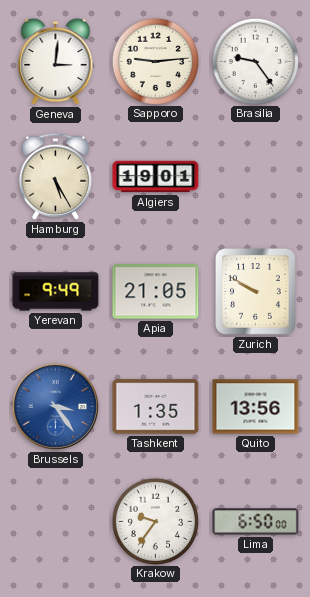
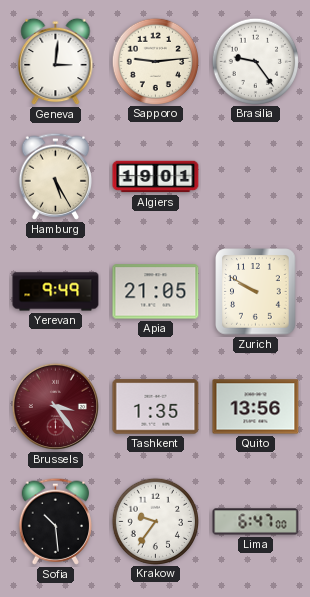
Brussels dial: blue -> burgundy
Sofia: none -> 10:29
Lima: 6:50 -> 6:47
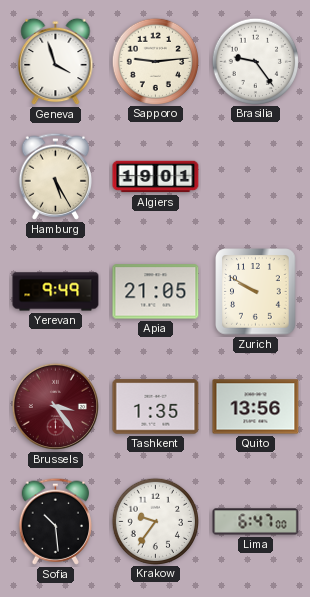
Geneva: 3:01 -> 3:57
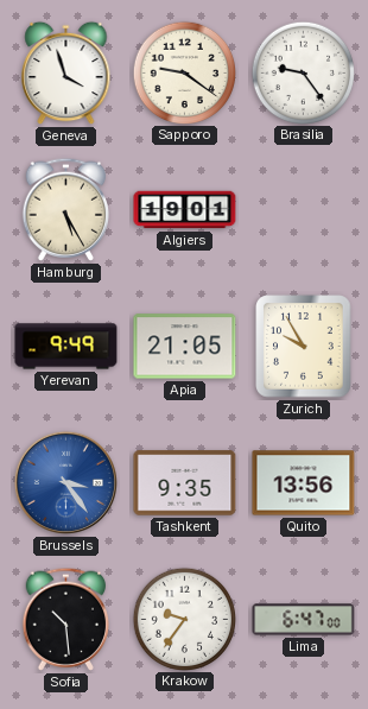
Sapporo: 9:14 -> 9:21
Zurich: 9:50 -> 9:55
Brussels dial: burgundy -> blue
Tashkent: 1:35 -> 9:35
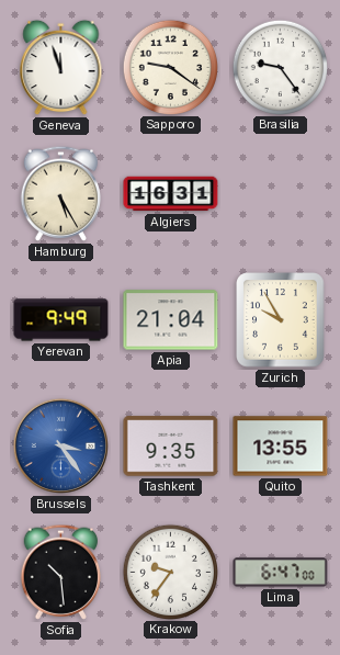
Geneva: 3:57 -> 11:57
Algiers: 19:01 -> 16:31
Apia: 21:05 -> 21:04
Quito: 13:56 -> 13:55
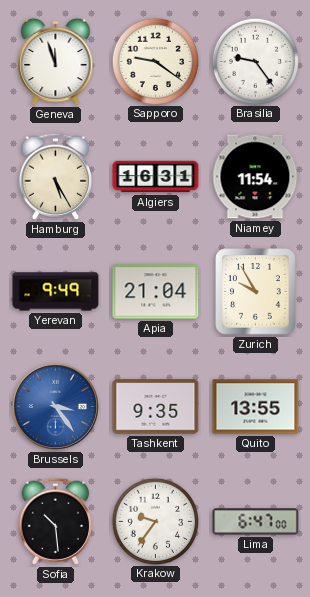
Niamey: none -> 11:54
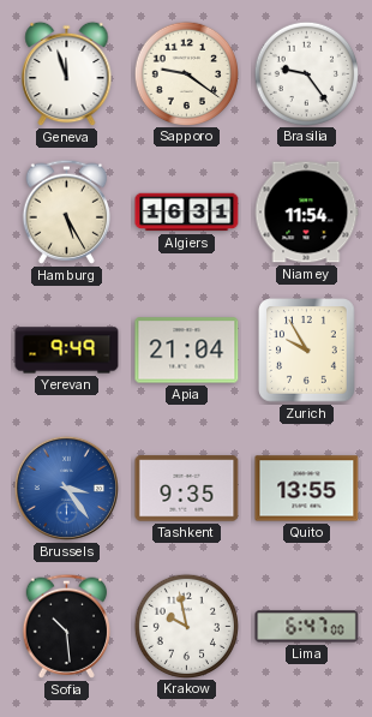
Krakow: 9:36 -> 9:58
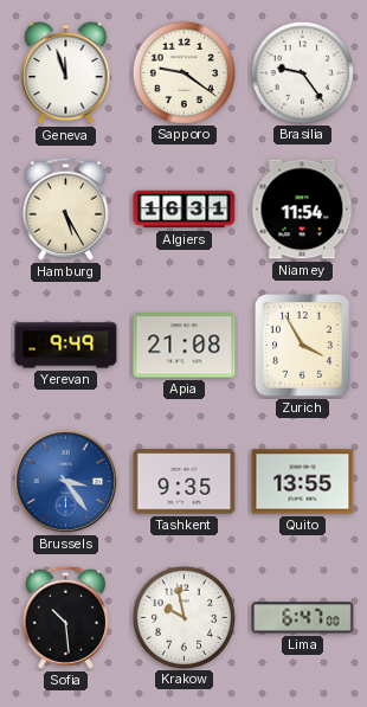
Apia: 21:04 -> 21:08
Zurich: 9:55 -> 3:55
